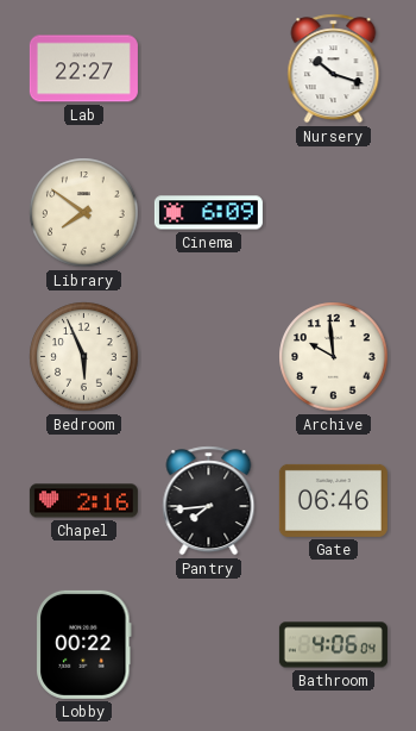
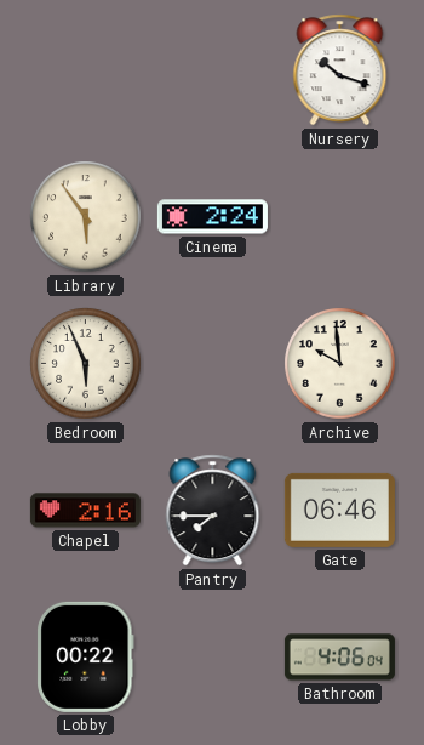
Lab: 22:27 -> none
Library: 7:51 -> 5:54
Cinema: 6:09 -> 2:24
Pantry: 7:44 -> 7:45
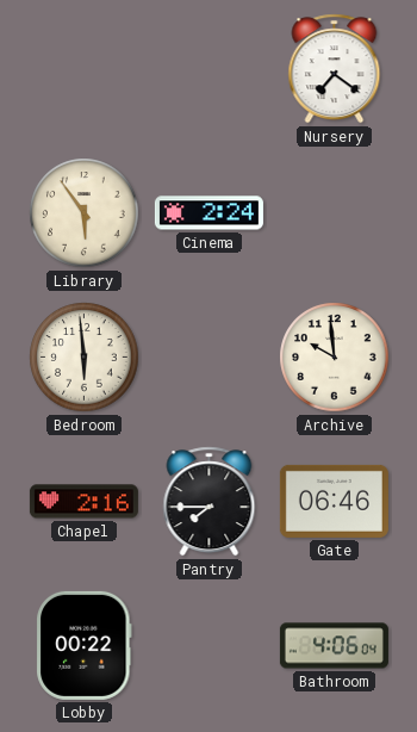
Nursery: 10:18 -> 7:21
Bedroom: 5:56 -> 5:59
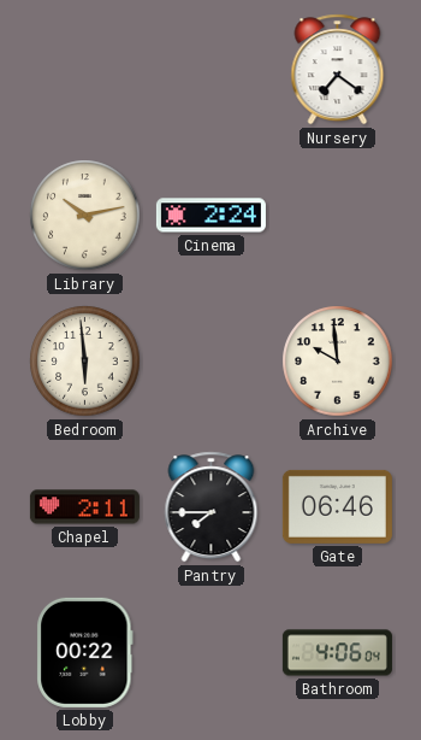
Library: 5:54 -> 10:13
Chapel: 2:16 -> 2:11
